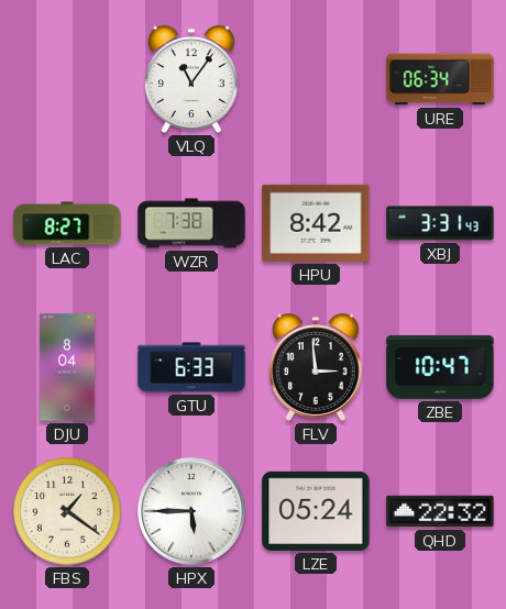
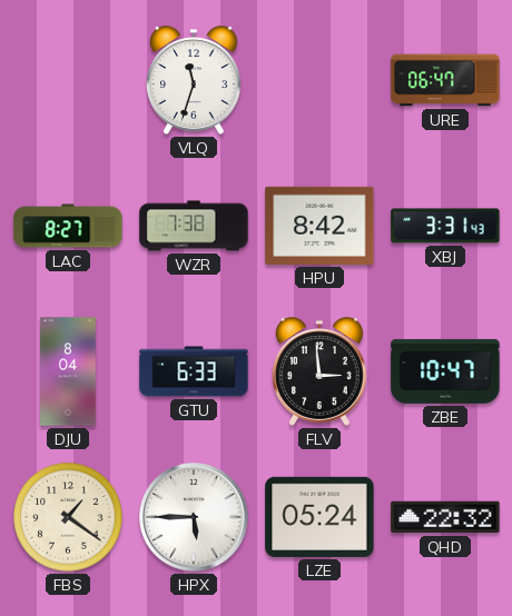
VLQ: 11:06 -> 11:33
URE: 06:34 -> 06:47
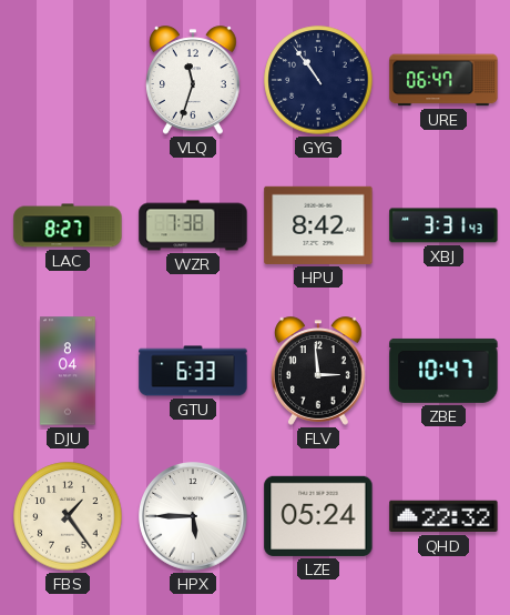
GYG: none -> 10:54
FBS: 1:21 -> 1:24
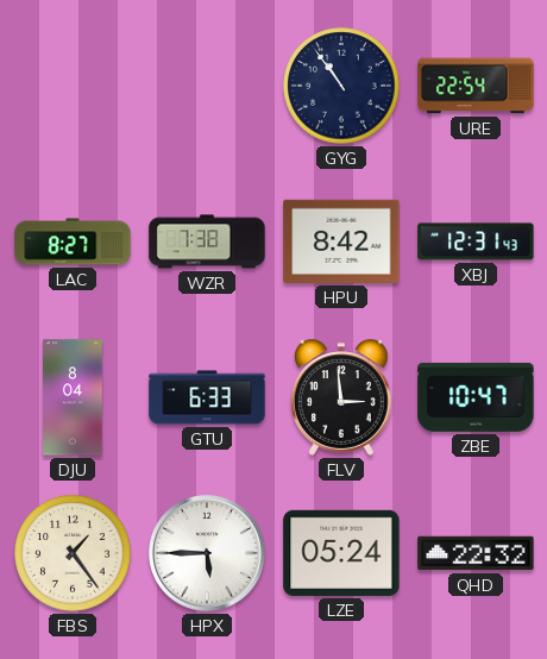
VLQ: 11:33 -> none
URE: 06:47 -> 22:54
XBJ: 3:31 -> 12:31
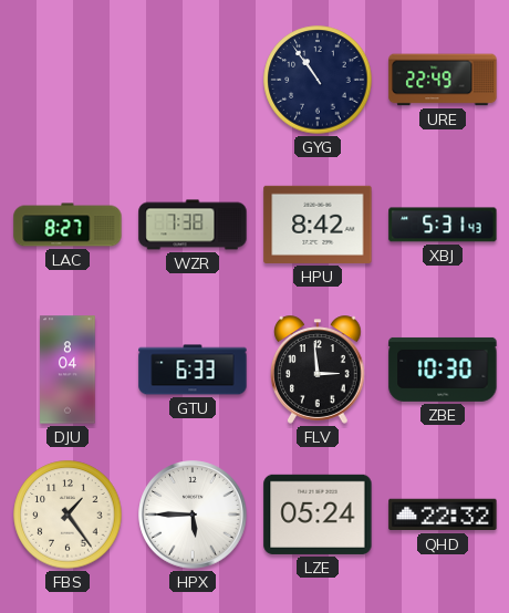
URE: 22:54 -> 22:49
XBJ: 12:31 -> 5:31
ZBE: 10:47 -> 10:30
